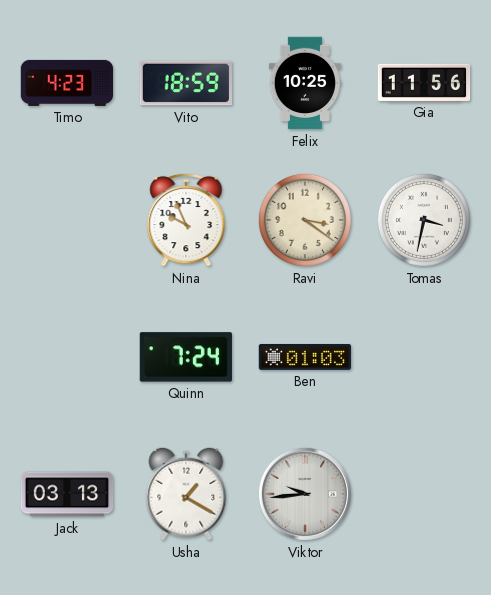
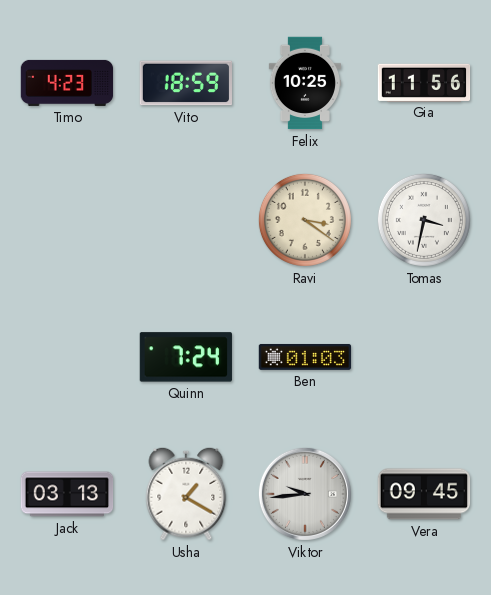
Nina: 9:56 -> none
Vera: none -> 09:45
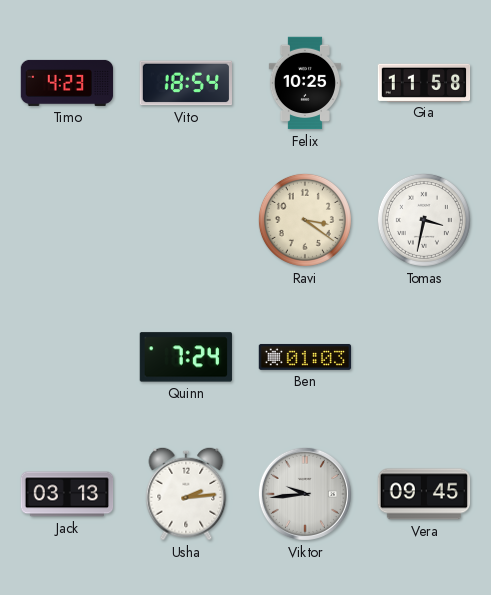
Vito: 18:59 -> 18:54
Gia: 11:56 -> 11:58
Usha: 1:20 -> 2:14
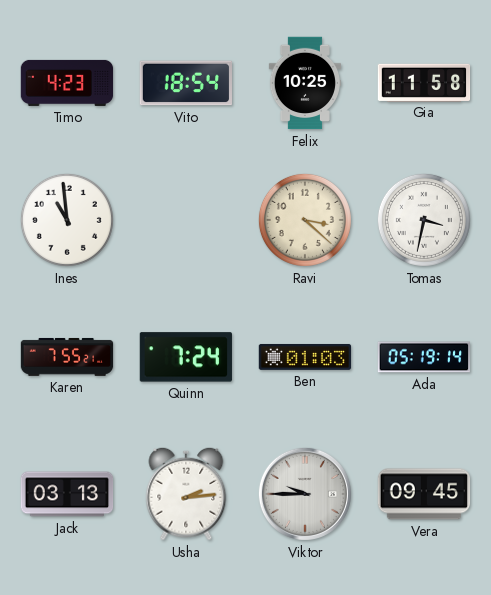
Ines: none -> 10:59
Ravi: 3:21 -> 3:22
Karen: none -> 7:55
Ada: none -> 05:19
Viktor: 9:44 -> 9:45
